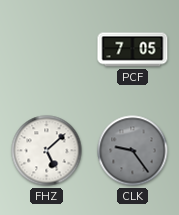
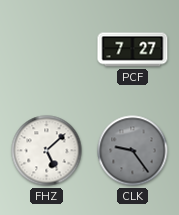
PCF: 7:05 -> 7:27
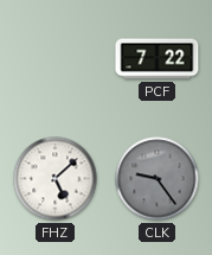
PCF: 7:27 -> 7:22
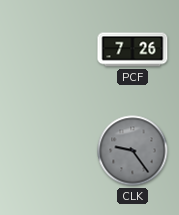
PCF: 7:22 -> 7:26
FHZ: 5:08 -> none
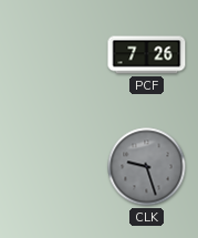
CLK: 9:24 -> 9:27
